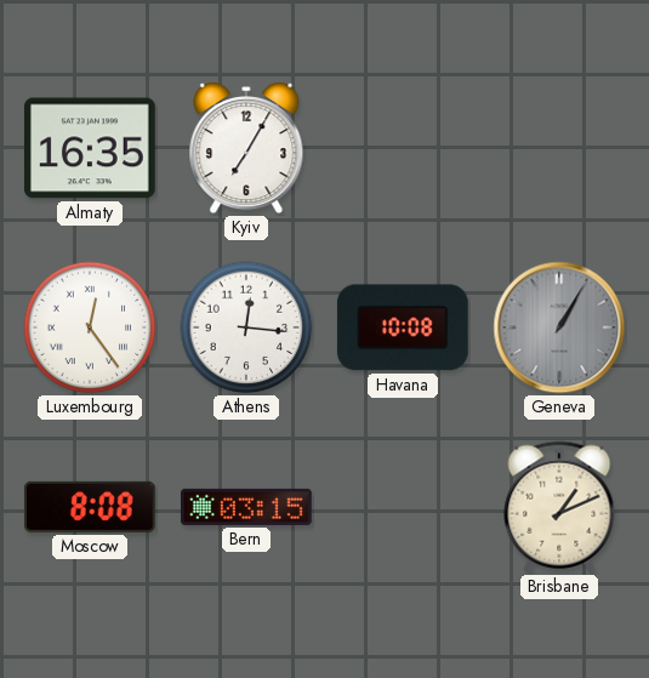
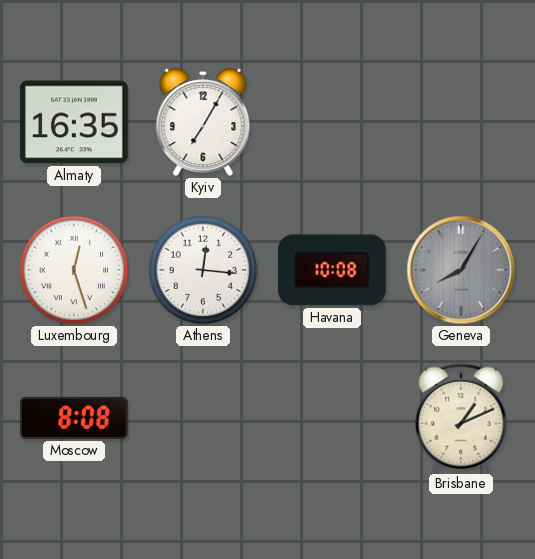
Luxembourg: 12:24 -> 12:27
Geneva: 1:05 -> 8:05
Bern: 03:15 -> none
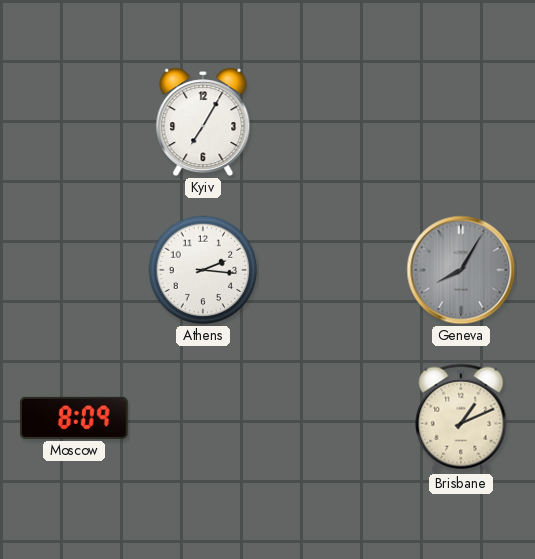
Almaty: 16:35 -> none
Luxembourg: 12:27 -> none
Athens: 12:16 -> 2:16
Havana: 10:08 -> none
Moscow: 8:08 -> 8:09
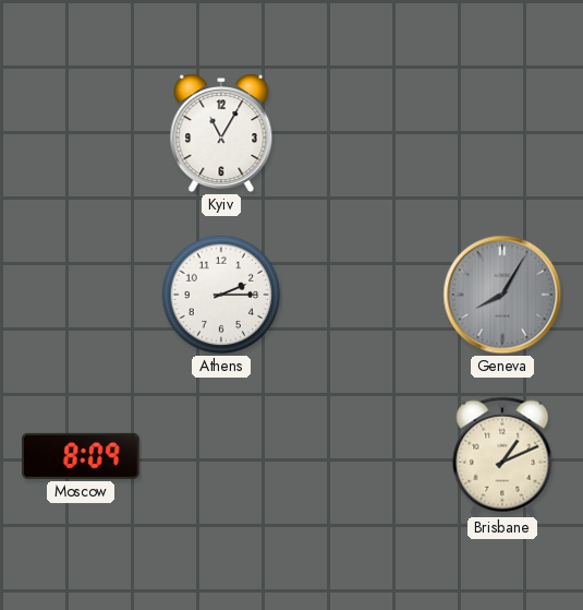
Kyiv: 7:05 -> 11:05
Athens: 2:16 -> 2:15
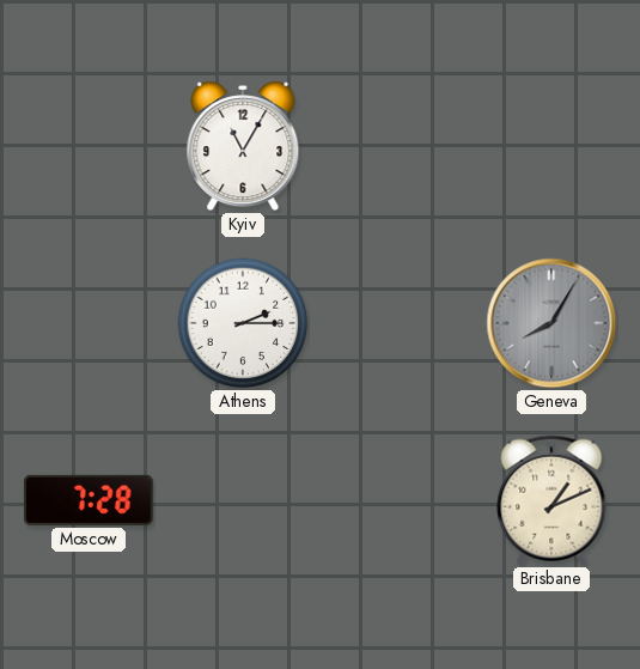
Moscow: 8:09 -> 7:28
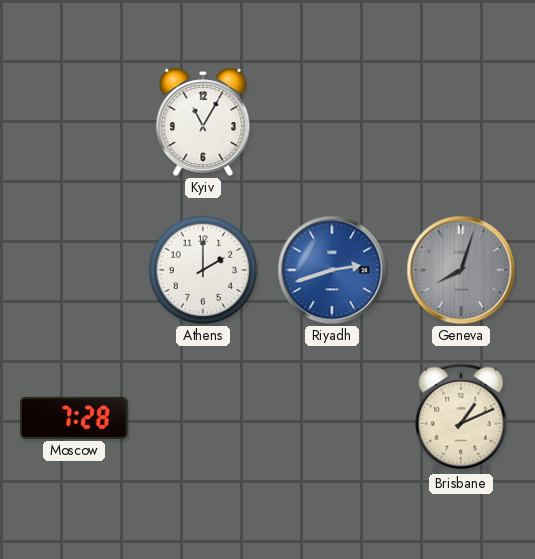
Athens: 2:15 -> 2:00
Riyadh: none -> 2:42
Geneva: 8:05 -> 8:03
